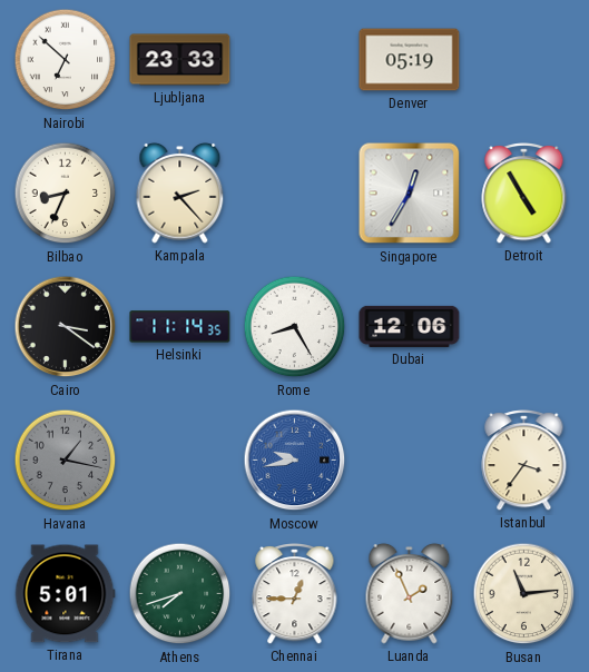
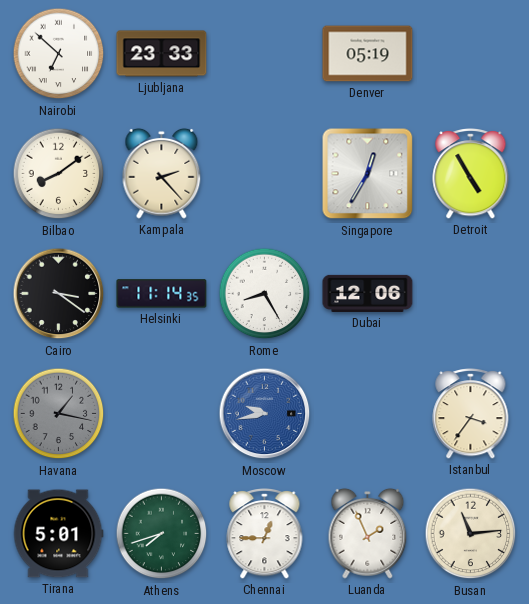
Bilbao: 8:34 -> 8:09
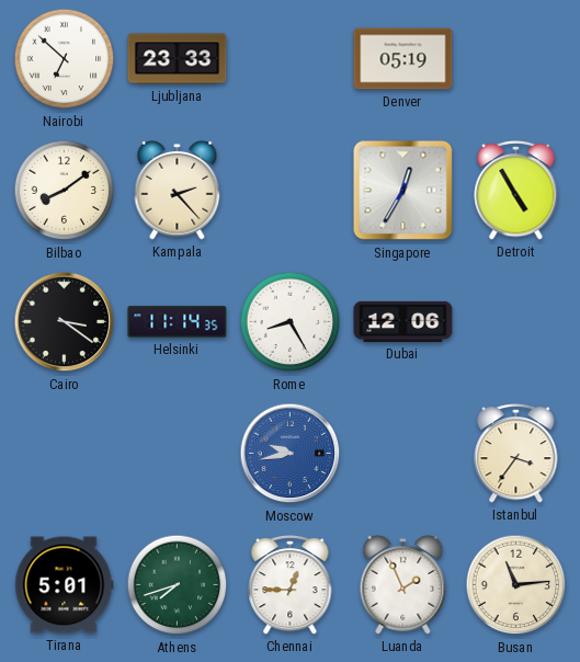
Havana: 1:17 -> none
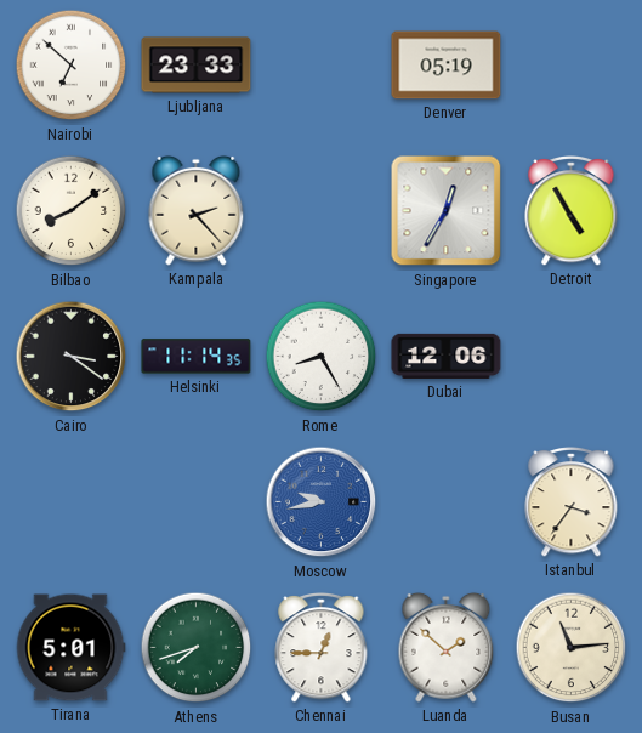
Luanda: 1:56 -> 1:52
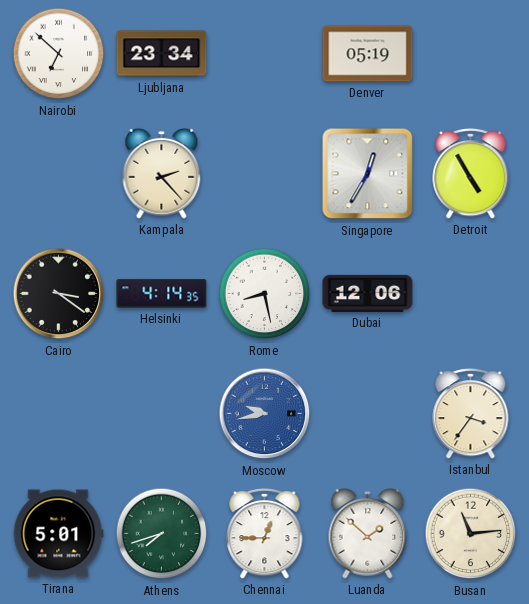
Ljubljana: 23:33 -> 23:34
Bilbao: 8:09 -> none
Helsinki: 11:14 -> 4:14
Rome: 8:25 -> 8:28
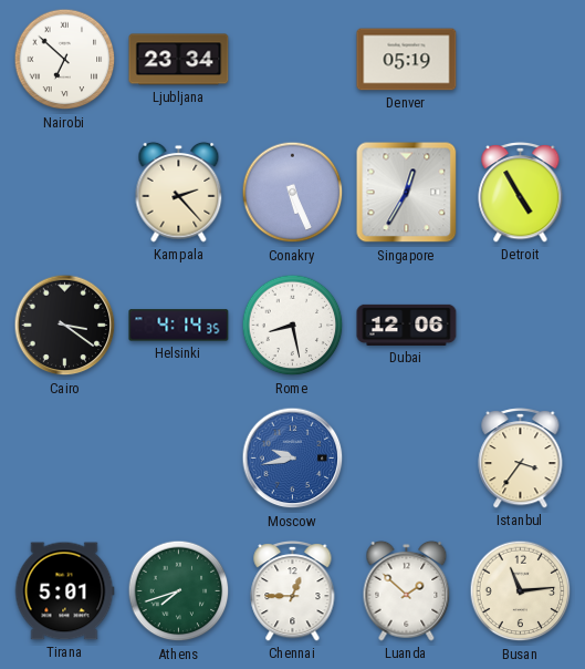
Conakry: none -> 5:26
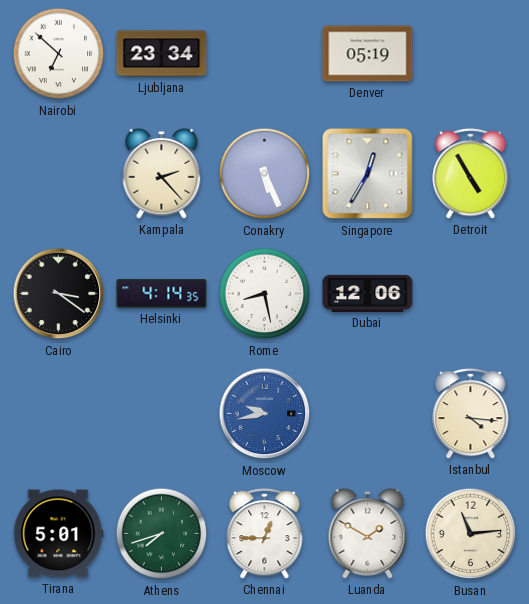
Istanbul: 3:36 -> 4:16
Luanda: 1:52 -> 1:50
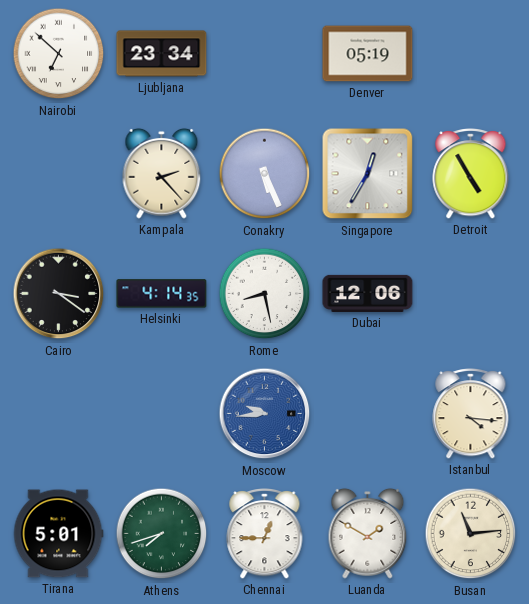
Moscow: 9:43 -> 9:44
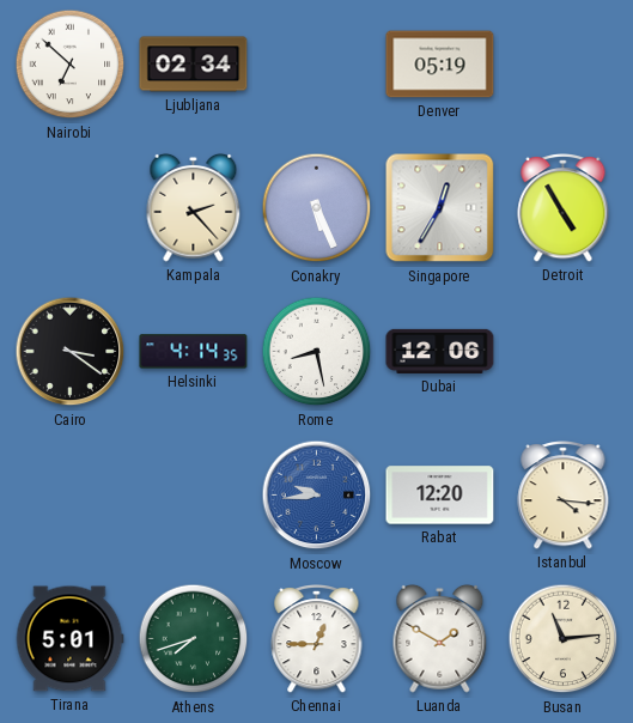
Ljubljana: 23:34 -> 02:34
Rabat: none -> 12:20
